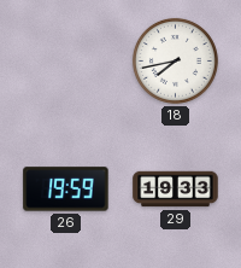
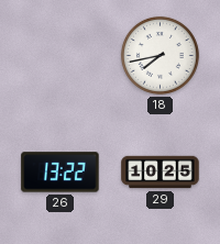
26: 19:59 -> 13:22
29: 19:33 -> 10:25
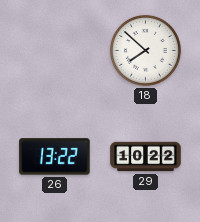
18: 7:43 -> 7:52
29: 10:25 -> 10:22
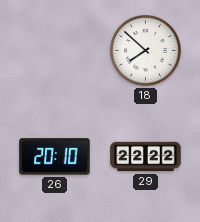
26: 13:22 -> 20:10
29: 10:22 -> 22:22
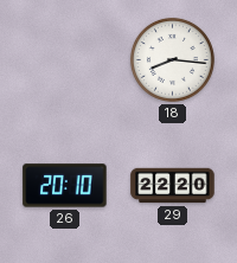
18: 7:52 -> 8:16
29: 22:22 -> 22:20
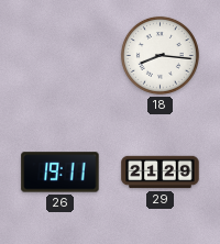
26: 20:10 -> 19:11
29: 22:20 -> 21:29
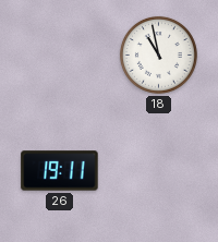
18: 8:16 -> 10:58
29: 21:29 -> none
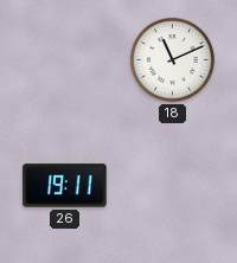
18: 10:58 -> 11:11
